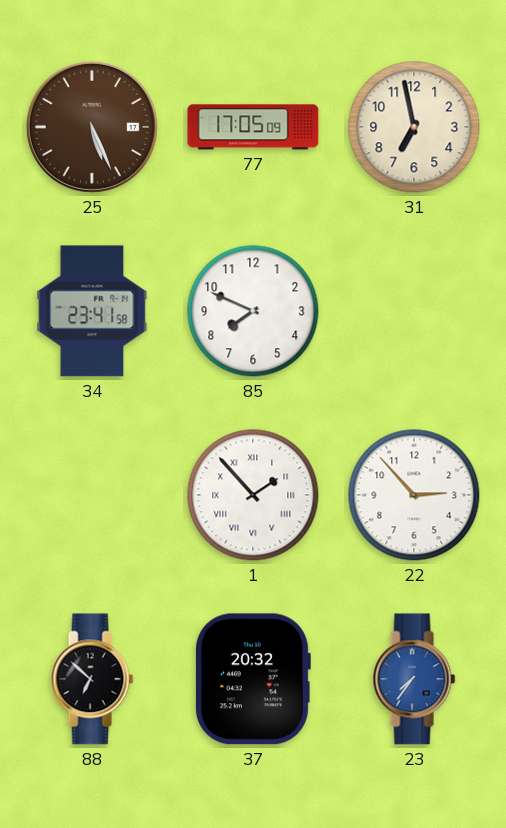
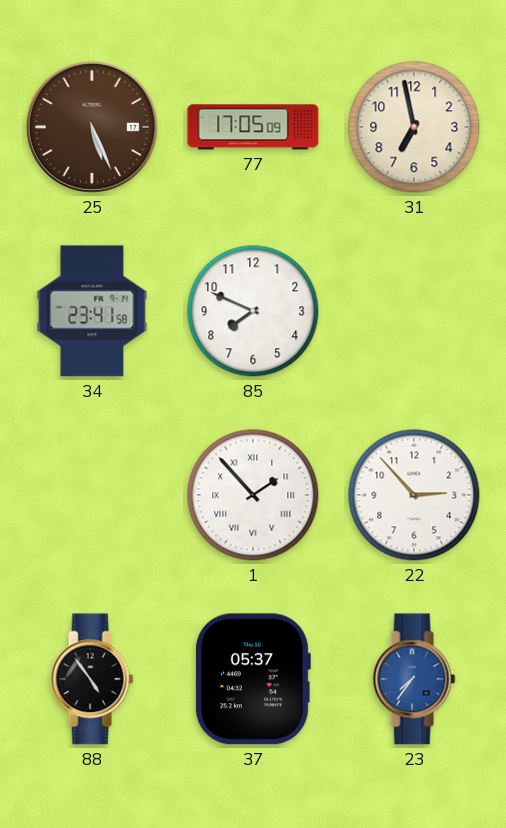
88: 6:52 -> 4:54
37: 20:32 -> 05:37
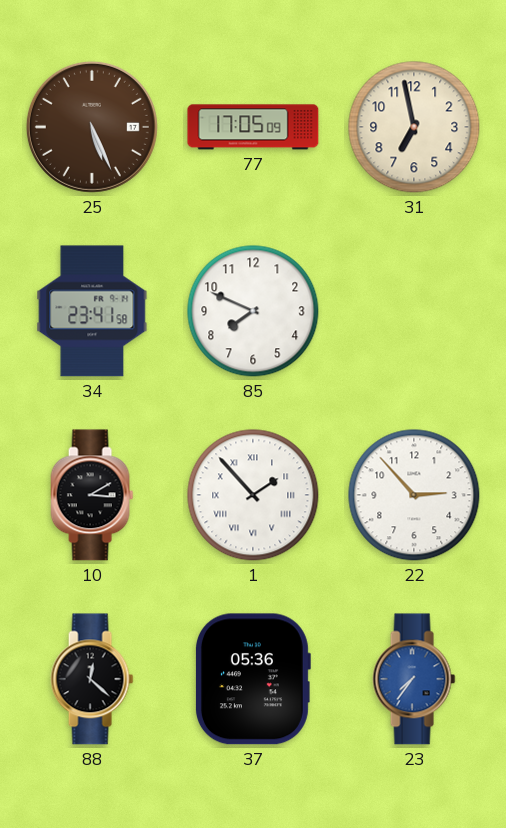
10: none -> 3:10
88: 4:54 -> 12:22
37: 05:37 -> 05:36
